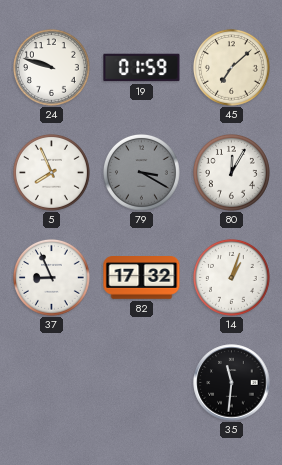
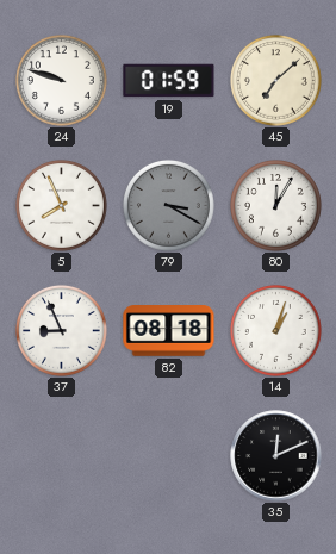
82: 17:32 -> 08:18
35: 11:31 -> 12:11
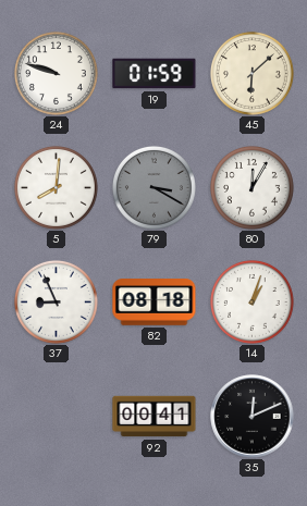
45: 7:08 -> 6:08
5: 7:56 -> 8:01
92: none -> 00:41
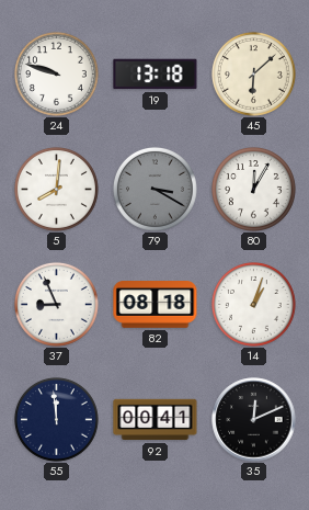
19: 01:59 -> 13:18
55: none -> 11:59
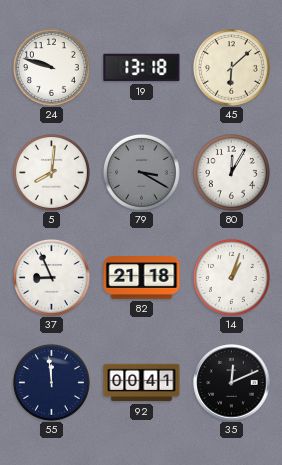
82: 08:18 -> 21:18
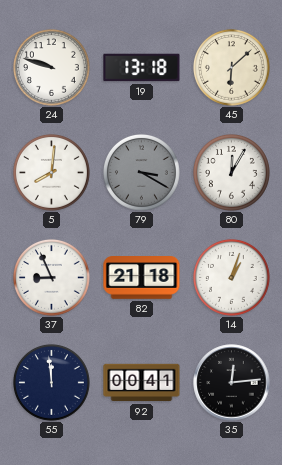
35: 12:11 -> 12:14
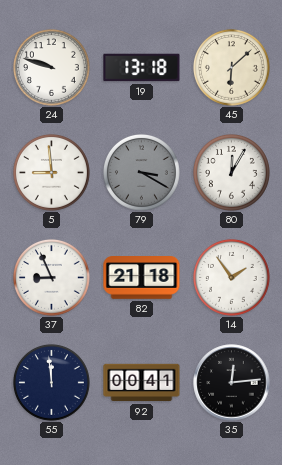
5: 8:01 -> 8:59
14: 1:03 -> 1:54
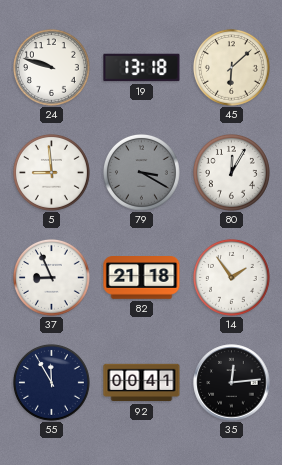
55: 11:59 -> 11:55
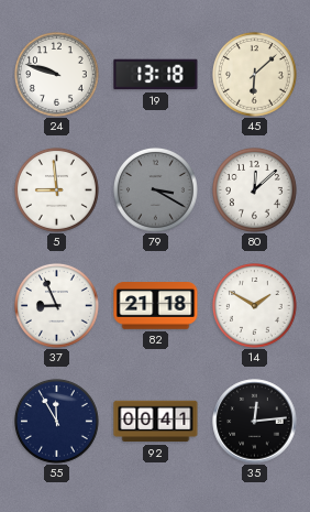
80: 12:05 -> 12:08
14: 1:54 -> 1:50
